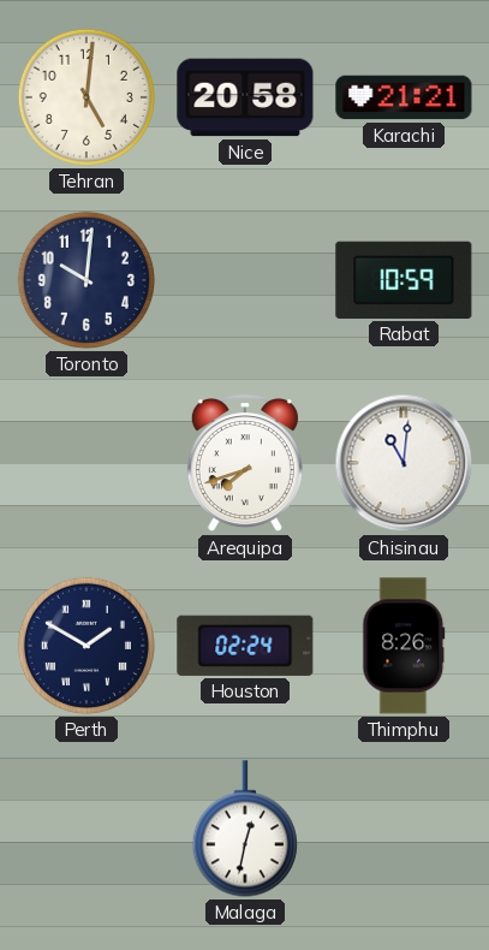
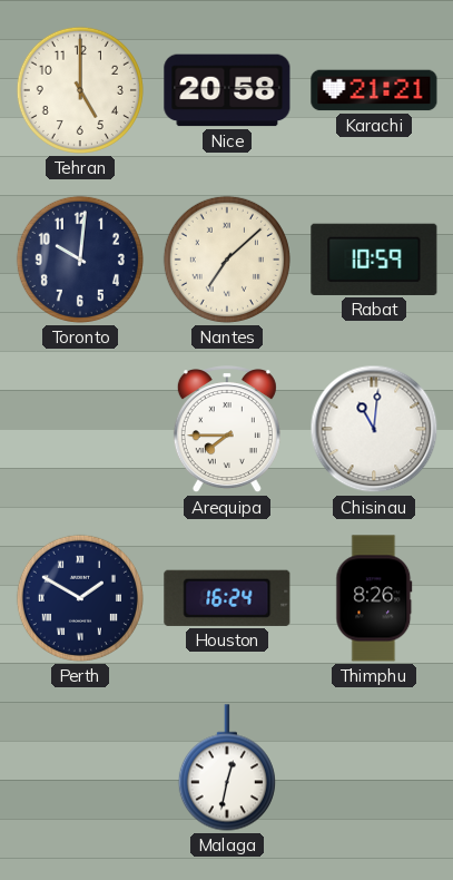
Tehran: 5:01 -> 5:00
Nantes: none -> 7:08
Arequipa: 7:42 -> 7:45
Houston: 02:24 -> 16:24
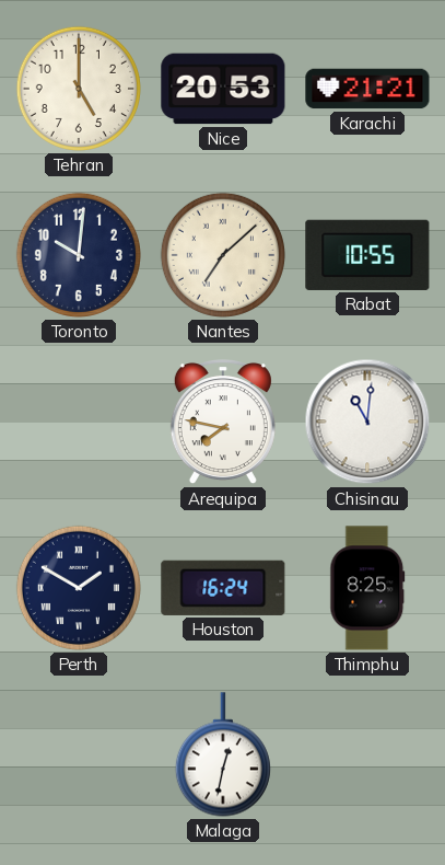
Nice: 20:58 -> 20:53
Rabat: 10:59 -> 10:55
Arequipa: 7:45 -> 7:47
Thimphu: 8:26 -> 8:25
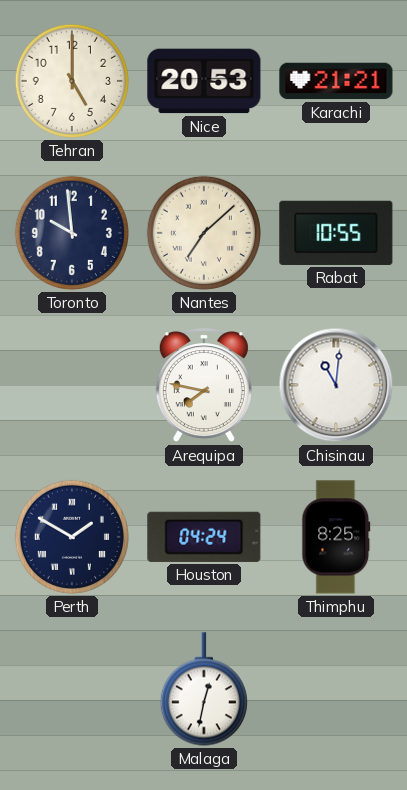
Toronto: 10:01 -> 9:59
Houston: 16:24 -> 04:24
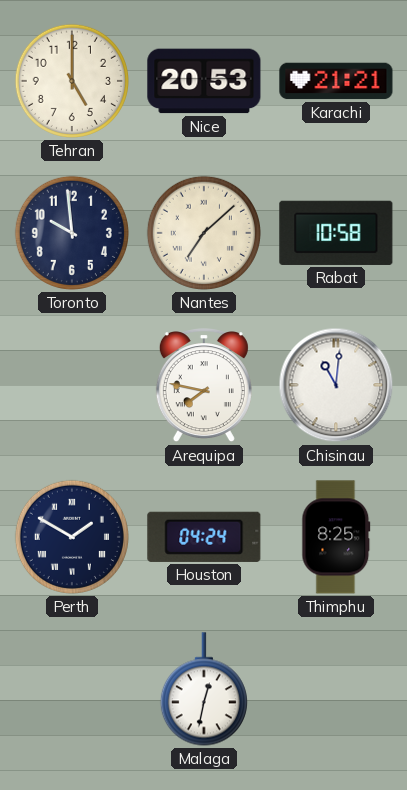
Rabat: 10:55 -> 10:58
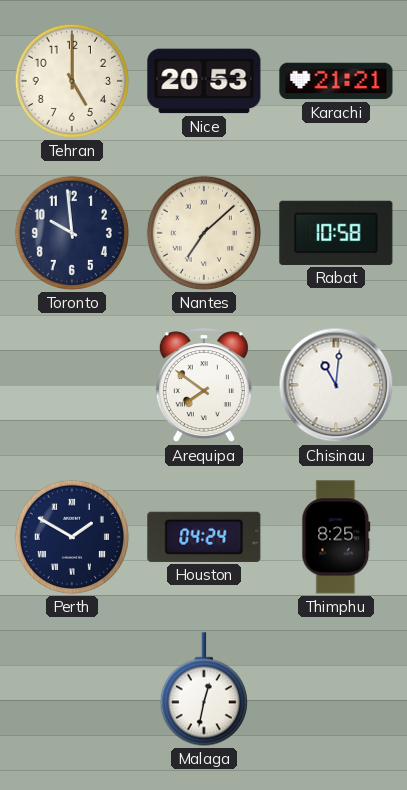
Arequipa: 7:47 -> 7:51
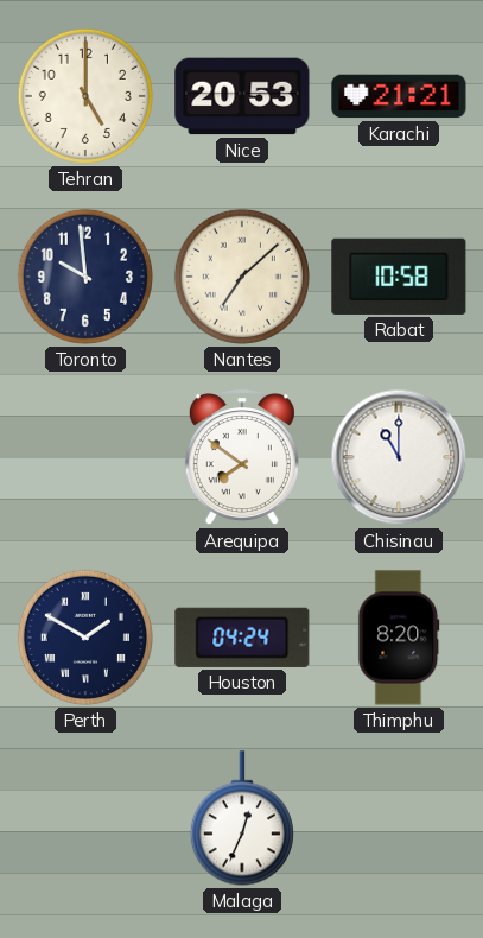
Chisinau: 11:01 -> 11:00
Thimphu: 8:25 -> 8:20
Malaga: 12:32 -> 12:34
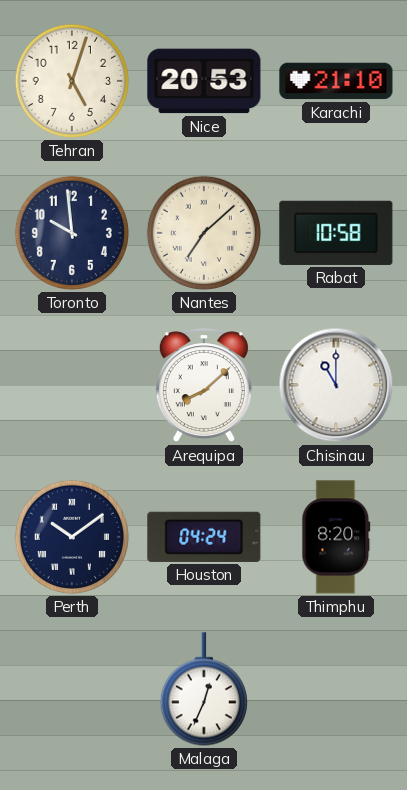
Tehran: 5:00 -> 5:03
Karachi: 21:21 -> 21:10
Arequipa: 7:51 -> 8:08
Perth: 1:50 -> 10:09
